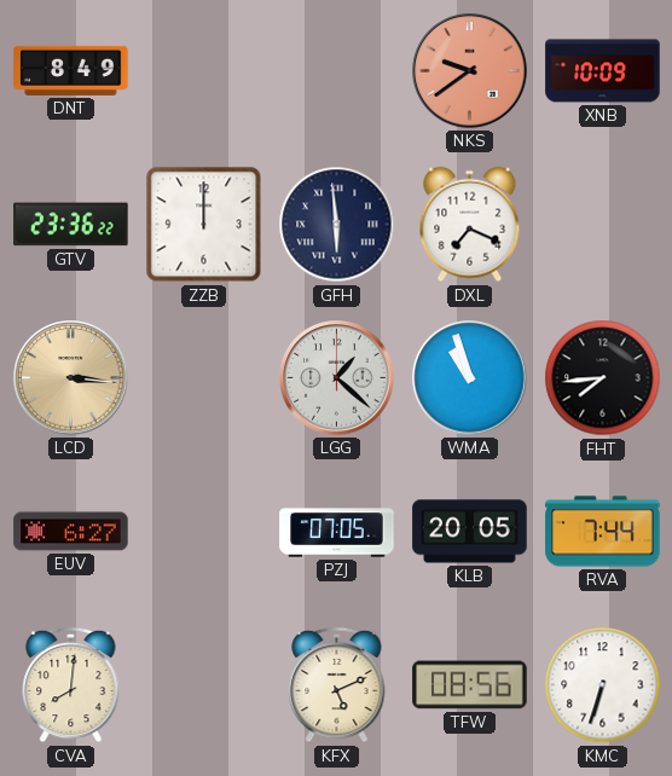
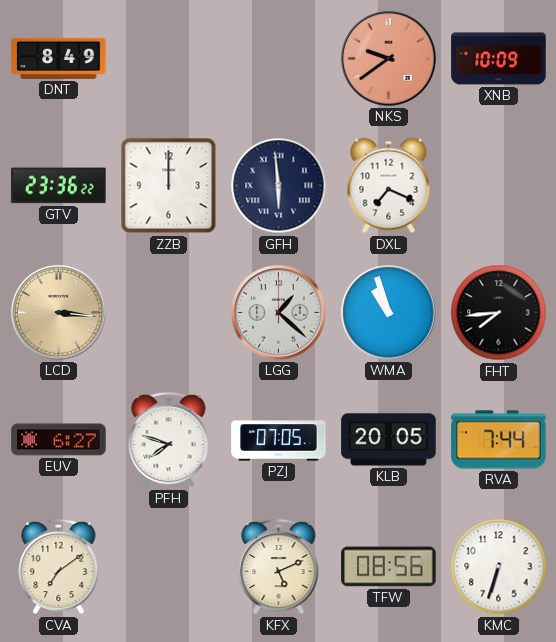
PFH: none -> 7:48
CVA: 8:01 -> 7:09
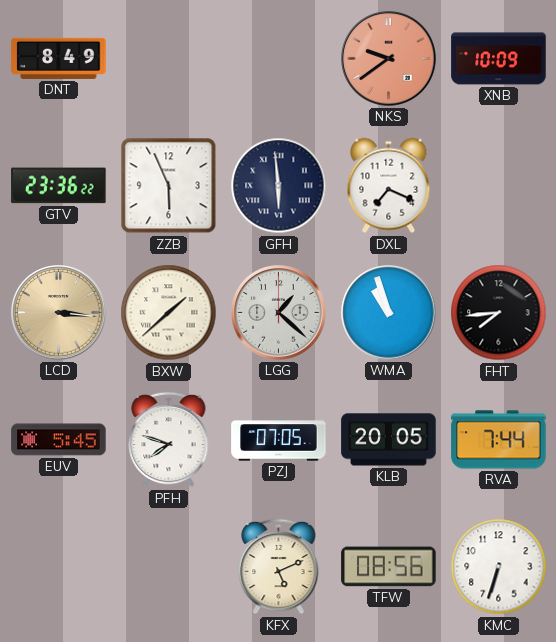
ZZB: 12:00 -> 5:56
BXW: none -> 1:38
EUV: 6:27 -> 5:45
CVA: 7:09 -> none
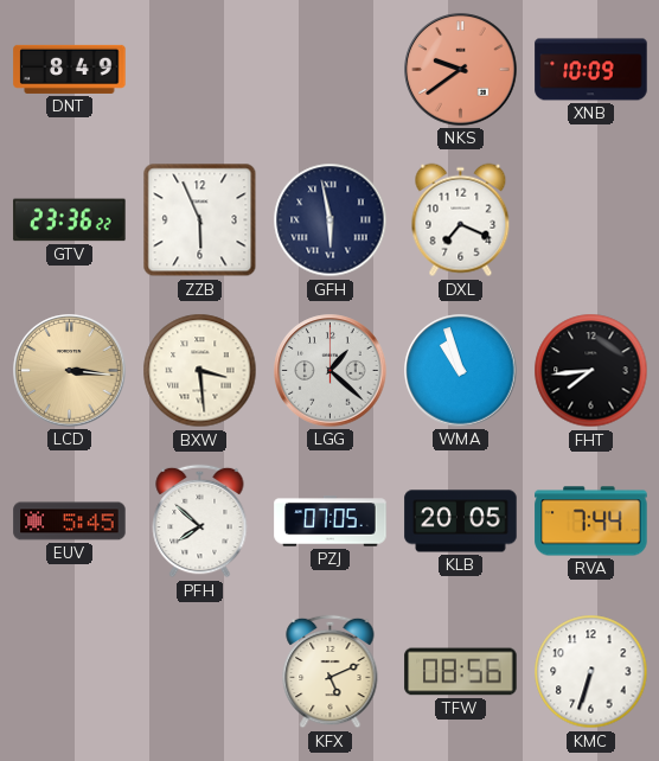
GFH: 5:59 -> 5:58
BXW: 1:38 -> 3:29
PFH: 7:48 -> 7:52
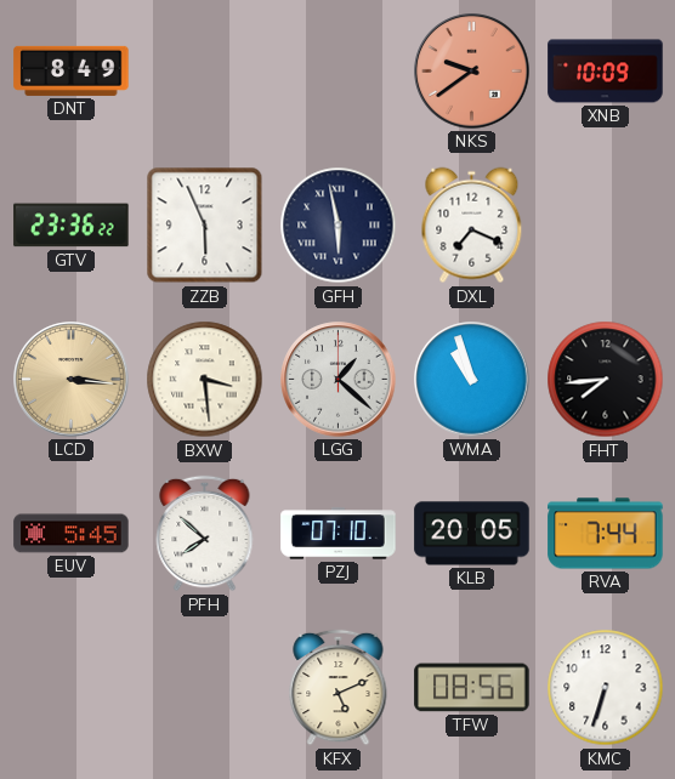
PZJ: 07:05 -> 07:10
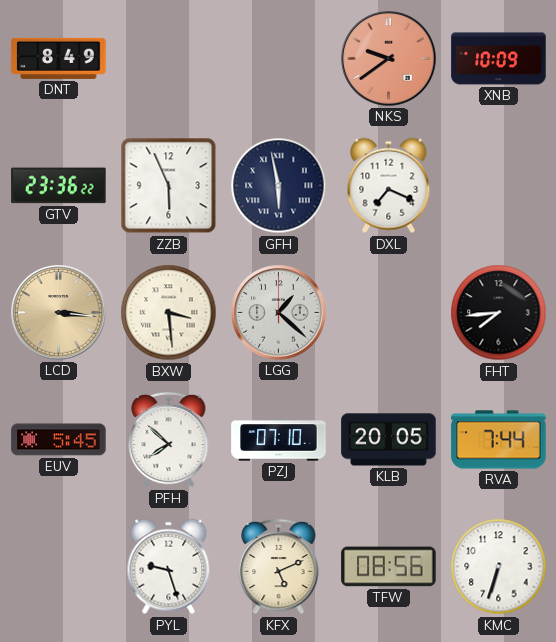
WMA: 10:57 -> none
PYL: none -> 9:27
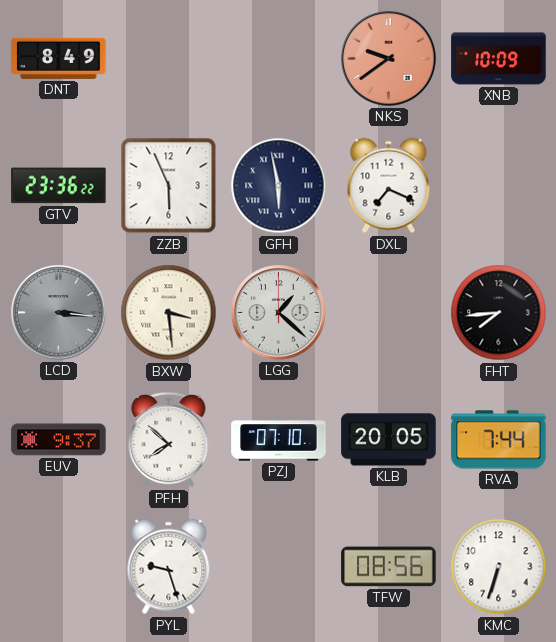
LCD dial: champagne -> grey
EUV: 5:45 -> 9:37
KFX: 5:11 -> none
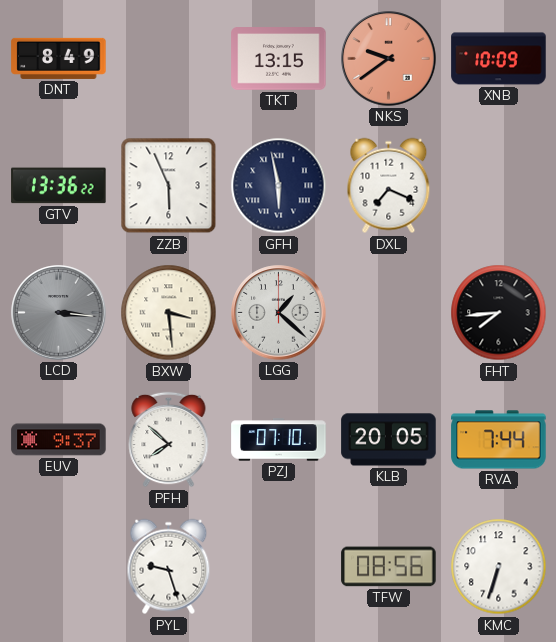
TKT: none -> 13:15
GTV: 23:36 -> 13:36
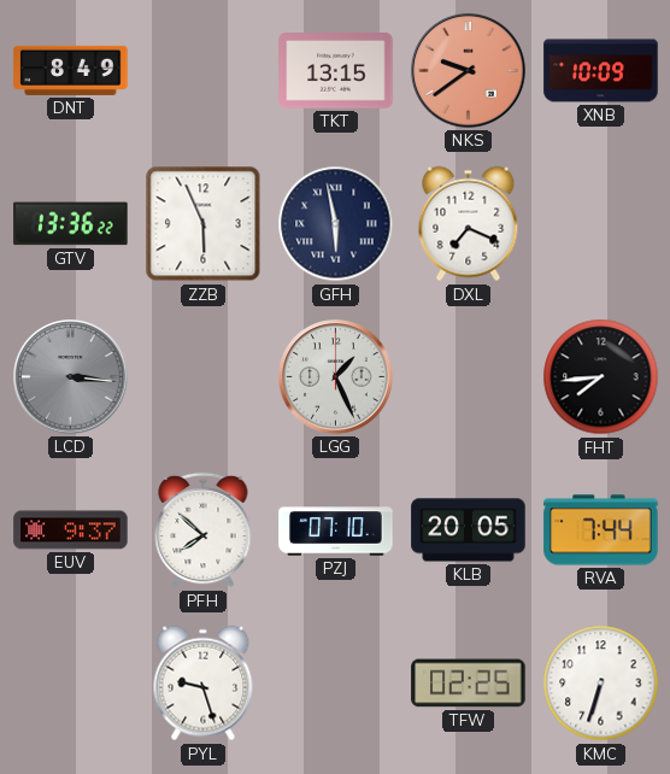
BXW: 3:29 -> none
LGG: 1:22 -> 1:26
TFW: 08:56 -> 02:25
